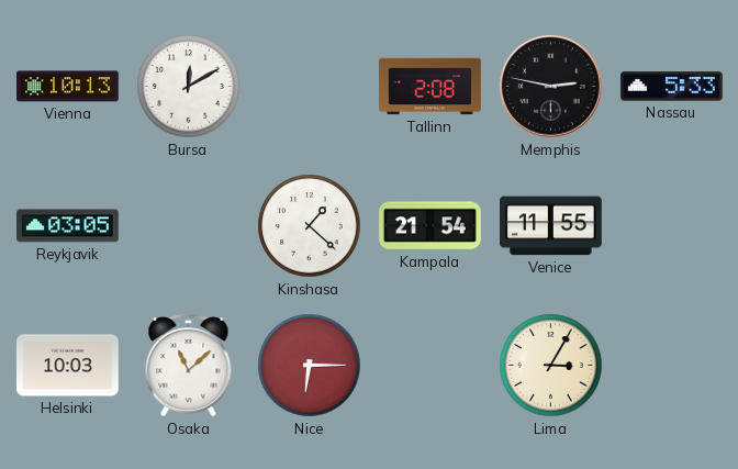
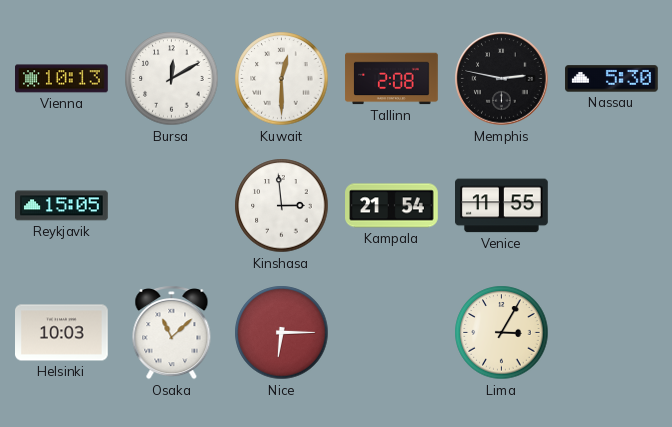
Kuwait: none -> 12:30
Nassau: 5:33 -> 5:30
Reykjavik: 03:05 -> 15:05
Kinshasa: 1:22 -> 2:59
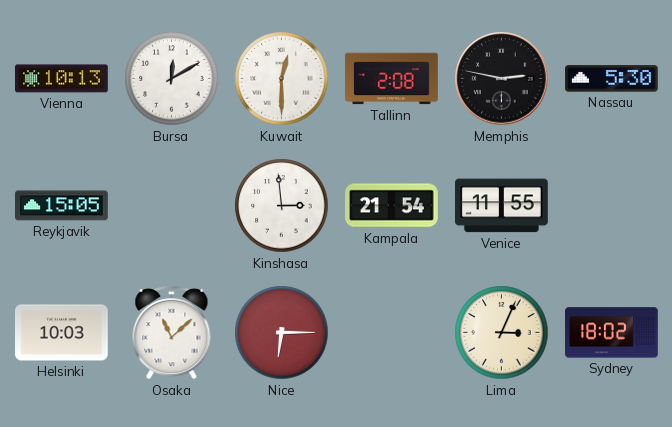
Lima: 3:05 -> 3:04
Sydney: none -> 18:02
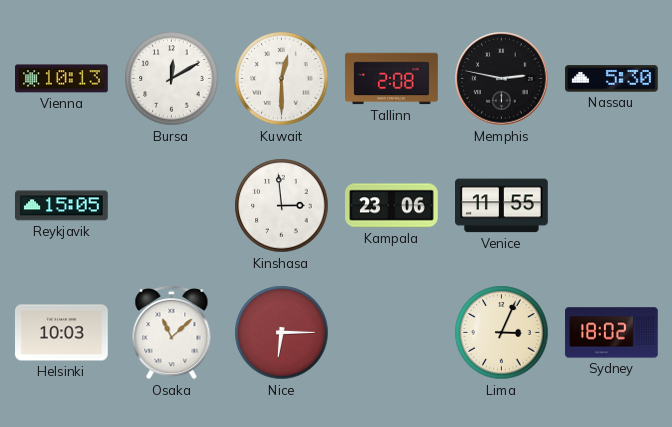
Kampala: 21:54 -> 23:06
